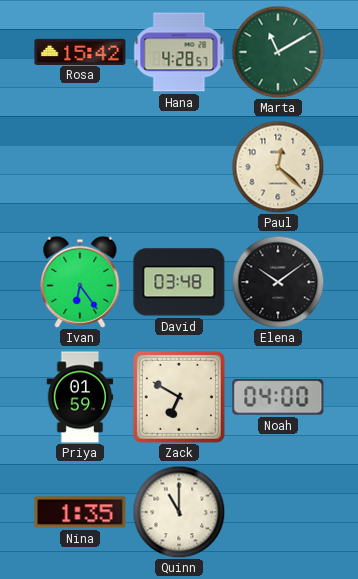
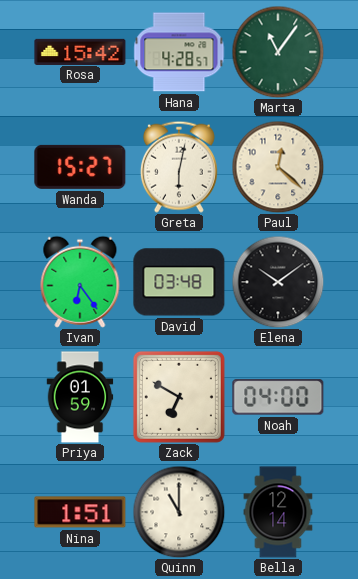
Marta: 11:10 -> 11:06
Wanda: none -> 15:27
Greta: none -> 6:02
Nina: 1:35 -> 1:51
Bella: none -> 12:14
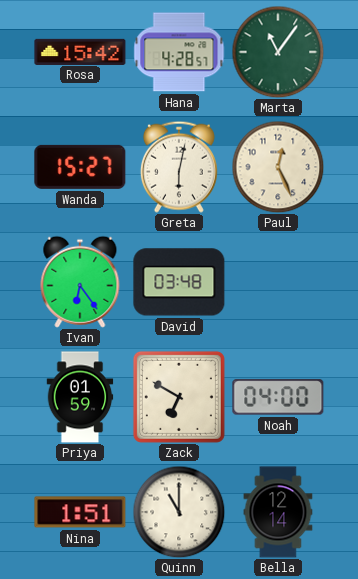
Paul: 12:22 -> 12:26
Elena: 10:09 -> none
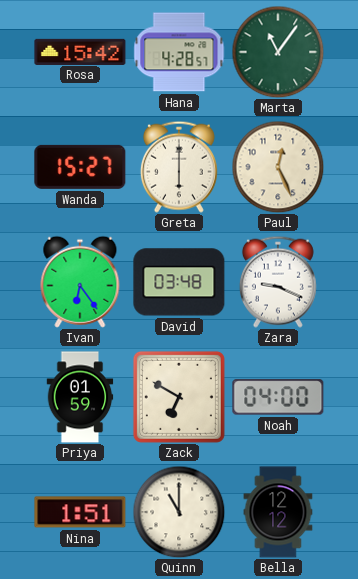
Greta: 6:02 -> 6:00
Zara: none -> 9:19
Bella: 12:14 -> 12:12
